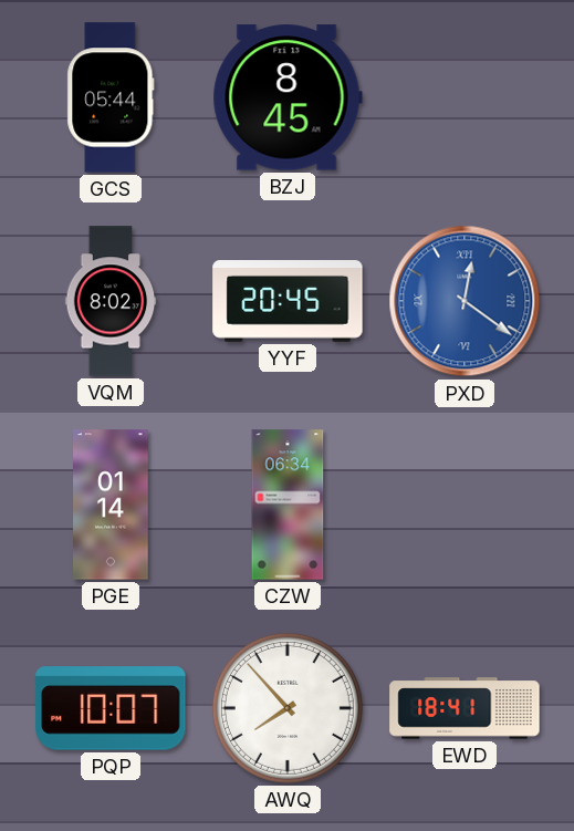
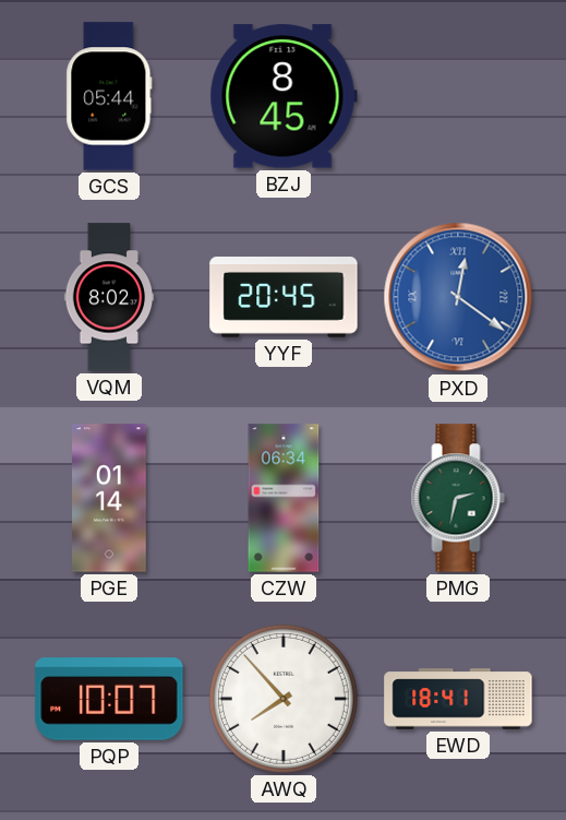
PMG: none -> 2:32
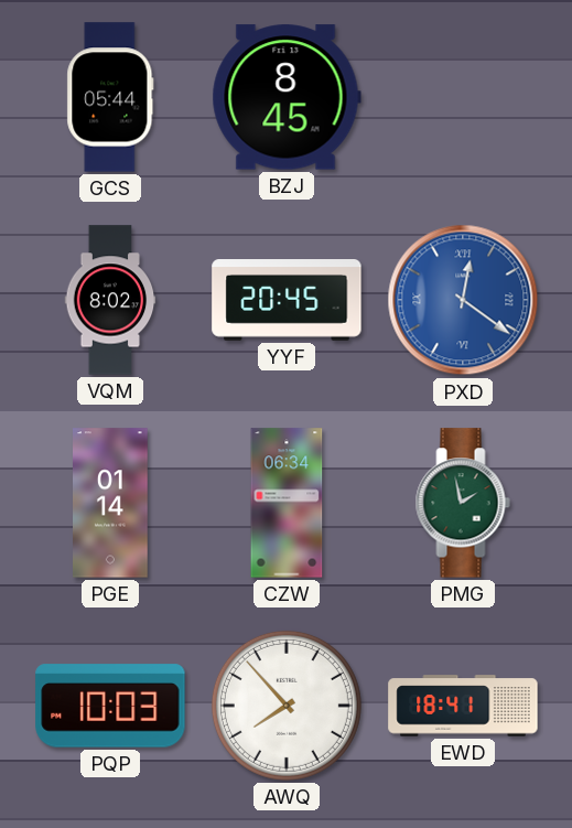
PMG: 2:32 -> 1:58
PQP: 10:07 -> 10:03
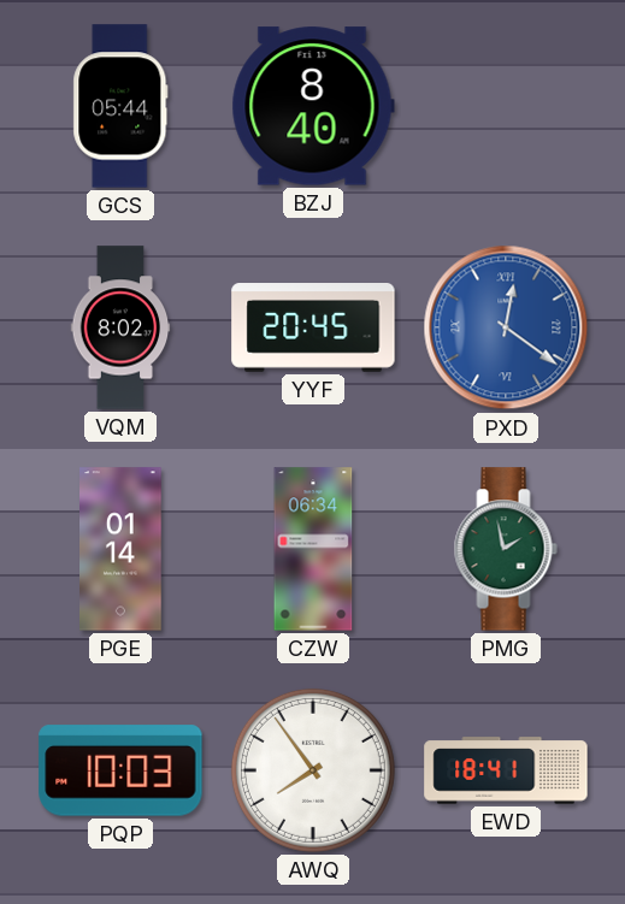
BZJ: 8:45 -> 8:40
AWQ: 7:53 -> 7:54
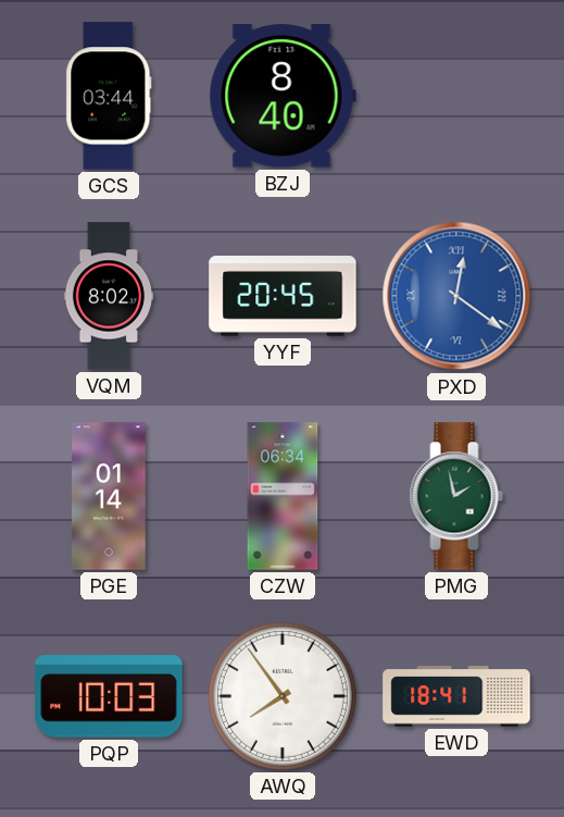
GCS: 05:44 -> 03:44
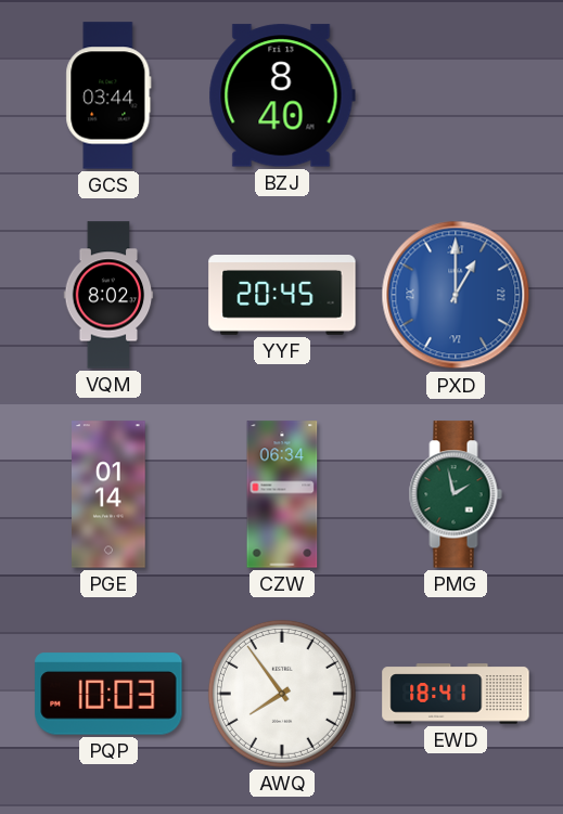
PXD: 12:21 -> 1:00
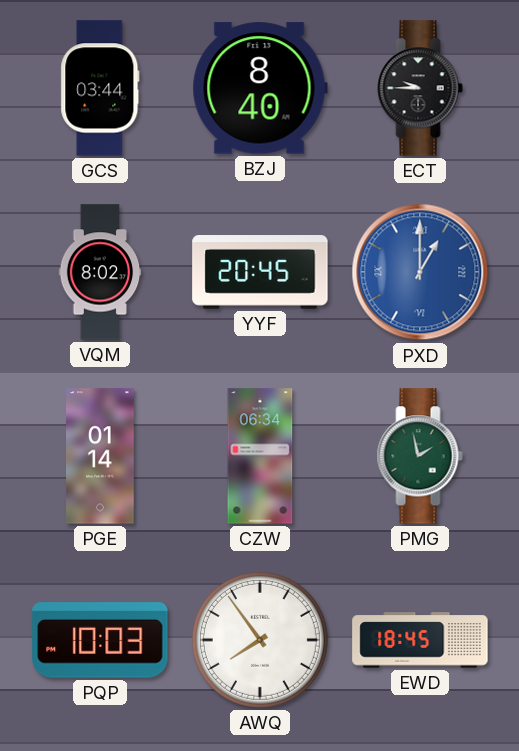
ECT: none -> 9:45
EWD: 18:41 -> 18:45
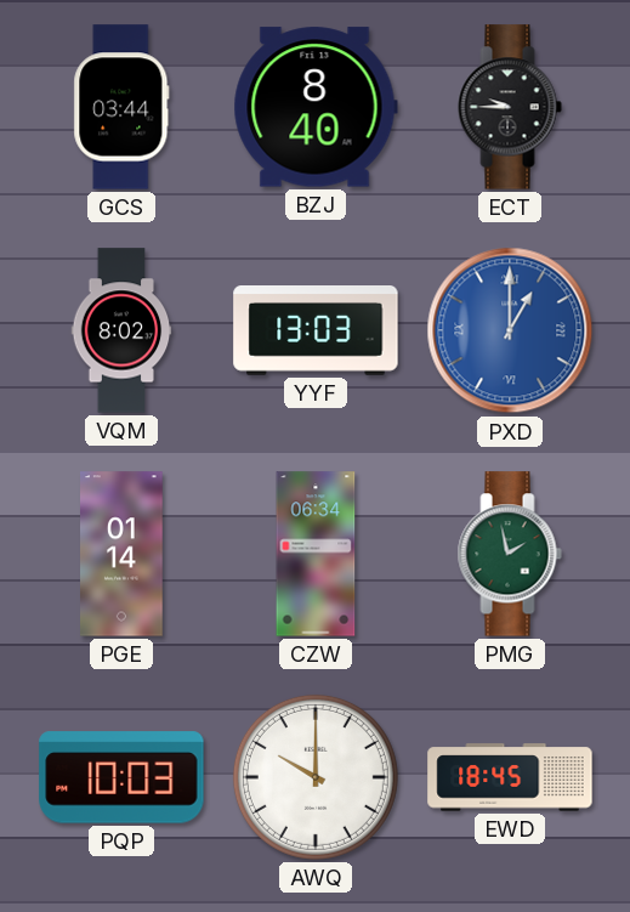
YYF: 20:45 -> 13:03
AWQ: 7:54 -> 10:00
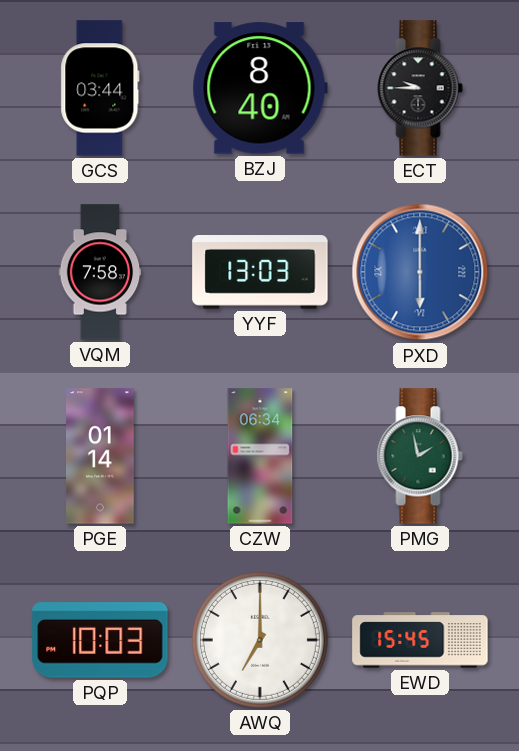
VQM: 8:02 -> 7:58
PXD: 1:00 -> 6:00
AWQ: 10:00 -> 7:00
EWD: 18:45 -> 15:45
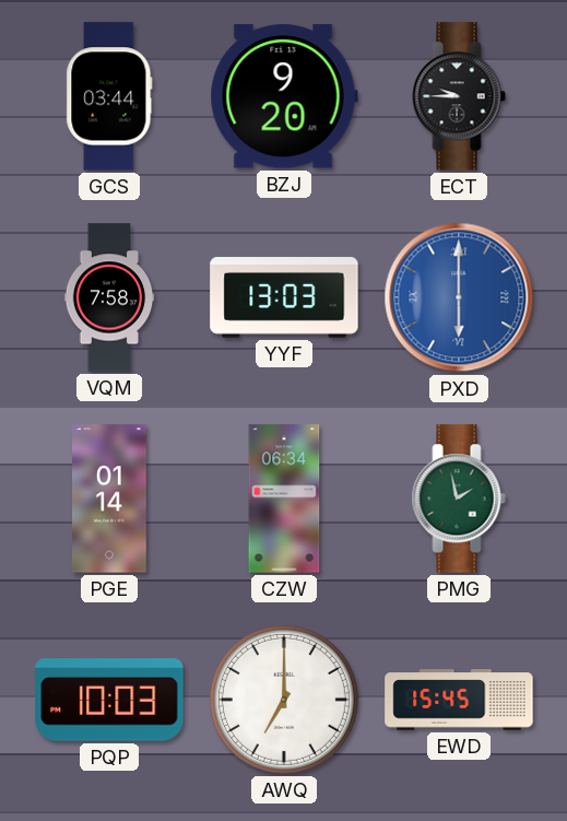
BZJ: 8:40 -> 9:20
